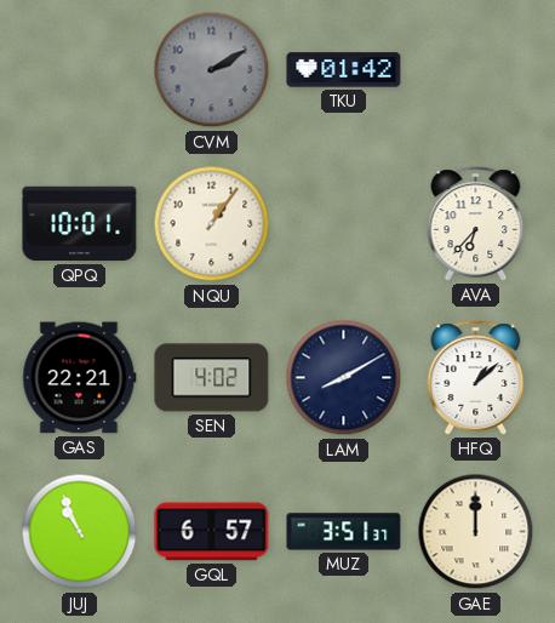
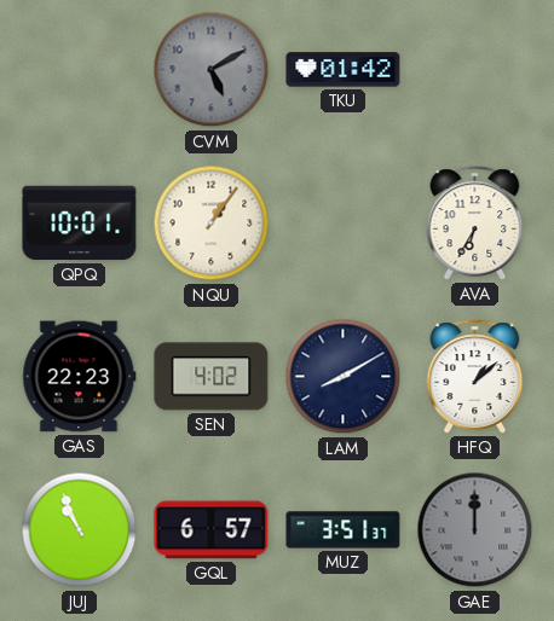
CVM: 2:10 -> 5:10
AVA: 6:37 -> 6:35
GAS: 22:21 -> 22:23
GAE dial: cream -> grey
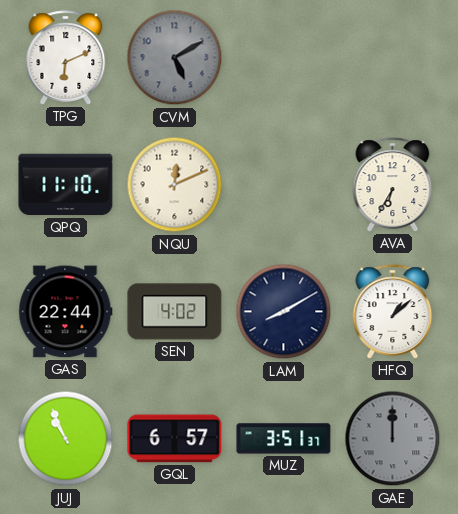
TPG: none -> 6:11
TKU: 01:42 -> none
QPQ: 10:01 -> 11:10
NQU: 1:06 -> 12:11
GAS: 22:23 -> 22:44
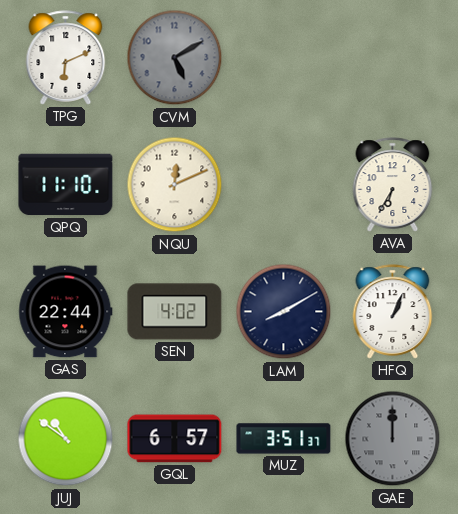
HFQ: 1:08 -> 1:04
JUJ: 10:56 -> 10:51
